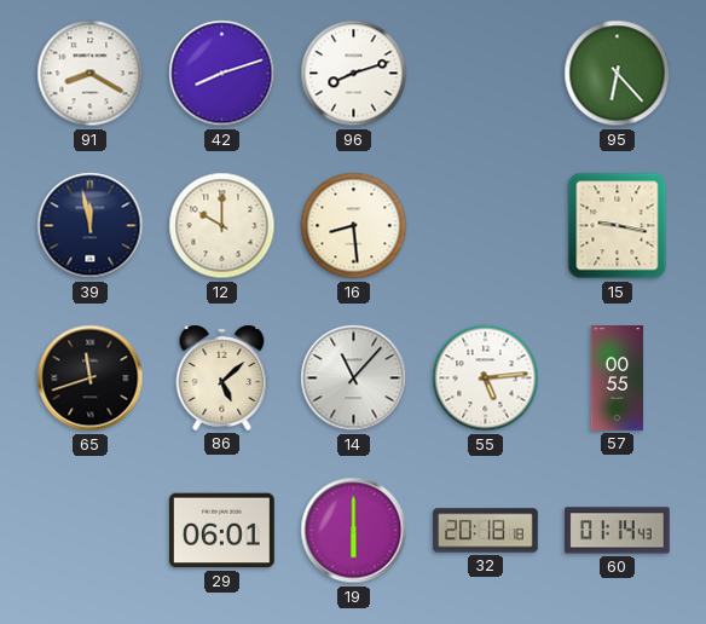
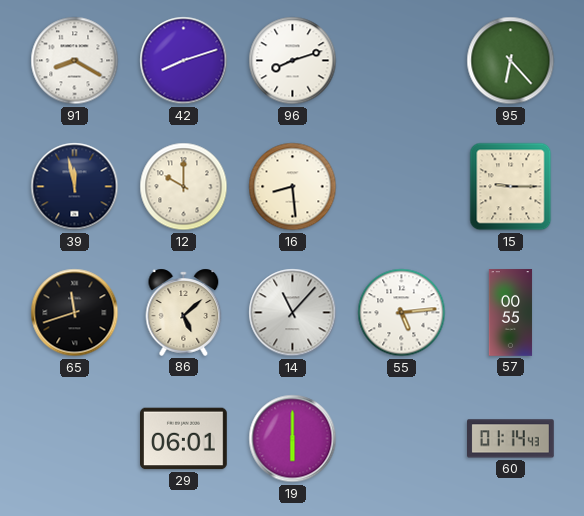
15: 9:17 -> 9:15
32: 20:18 -> none
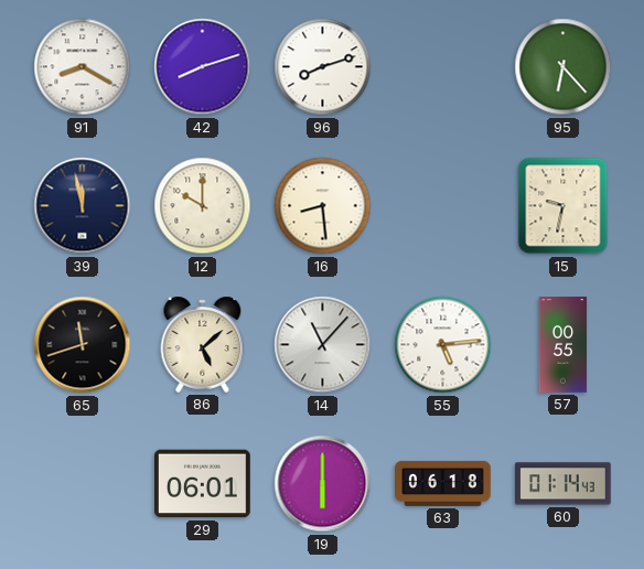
15: 9:15 -> 9:32
63: none -> 06:18
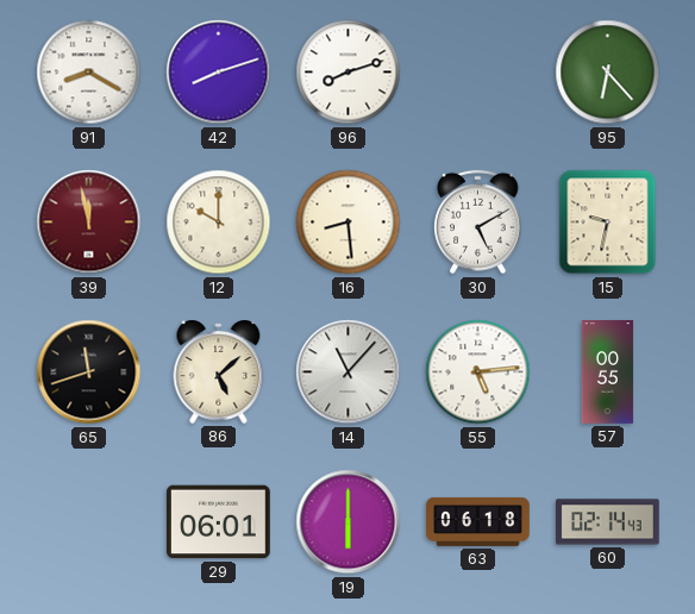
39 dial: navy -> burgundy
30: none -> 5:10
60: 01:14 -> 02:14
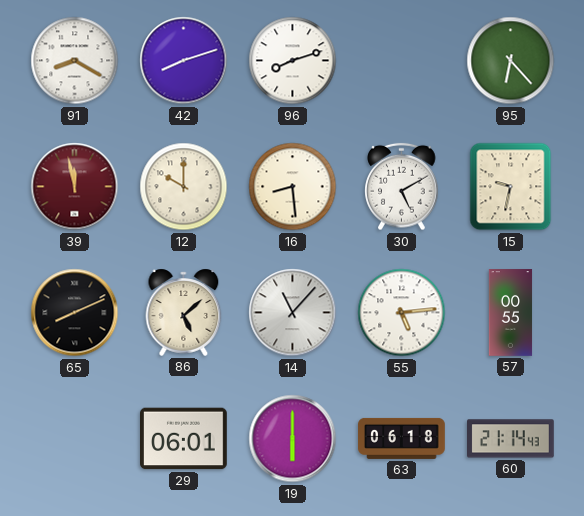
65: 11:42 -> 8:11
60: 02:14 -> 21:14
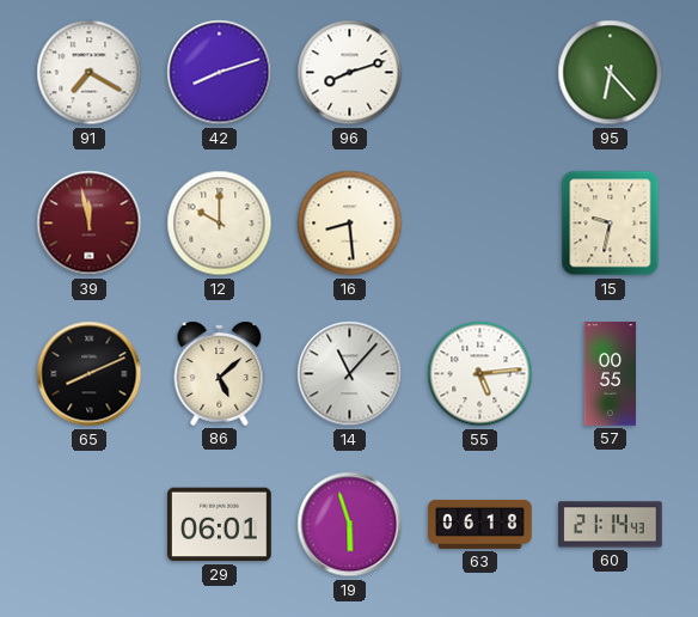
91: 8:20 -> 7:20
30: 5:10 -> none
19: 6:00 -> 5:57
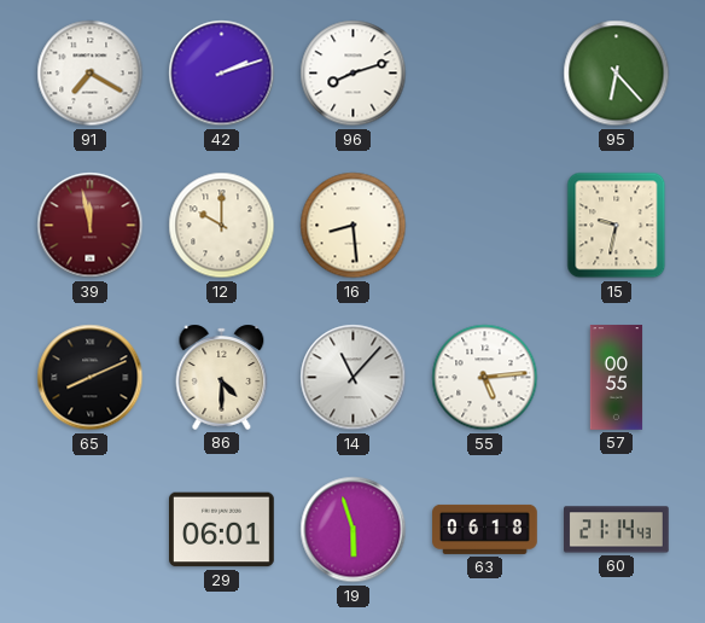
42: 8:12 -> 2:12
86: 5:08 -> 4:30
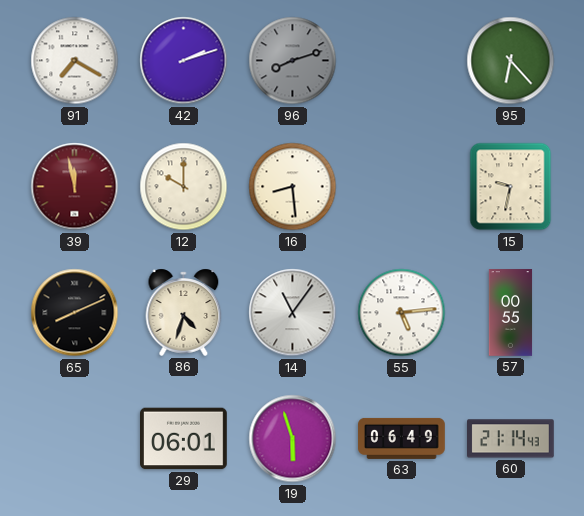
96 dial: white -> grey
86: 4:30 -> 4:33
14: 11:07 -> 11:06
63: 06:18 -> 06:49
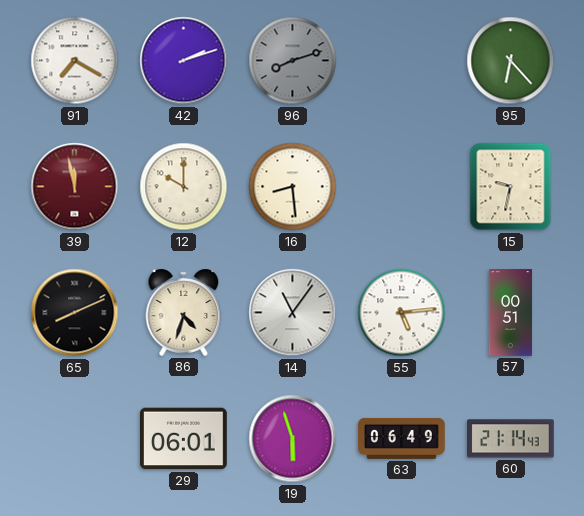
57: 00:55 -> 00:51
